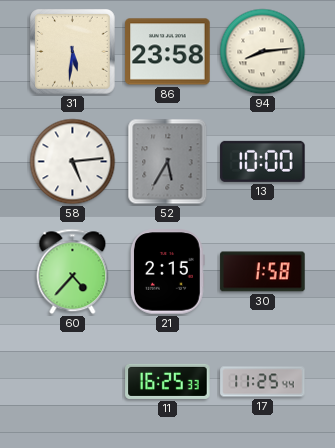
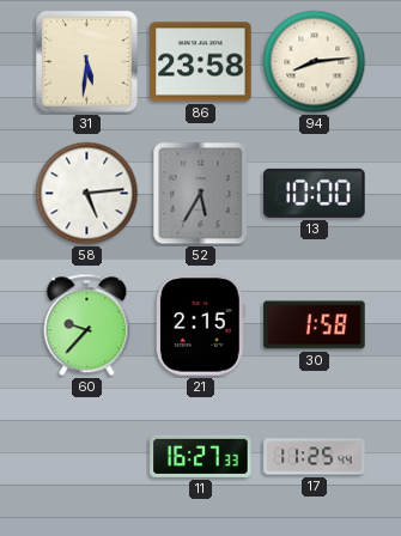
60: 4:37 -> 9:37
11: 16:25 -> 16:27
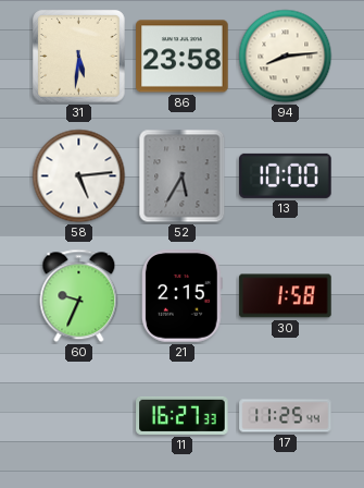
60: 9:37 -> 9:34
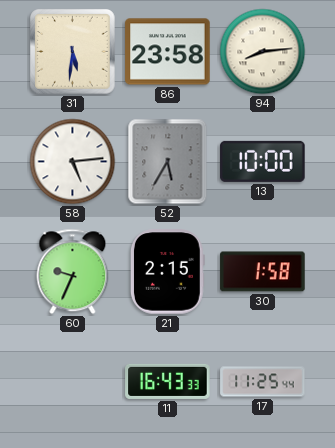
11: 16:27 -> 16:43
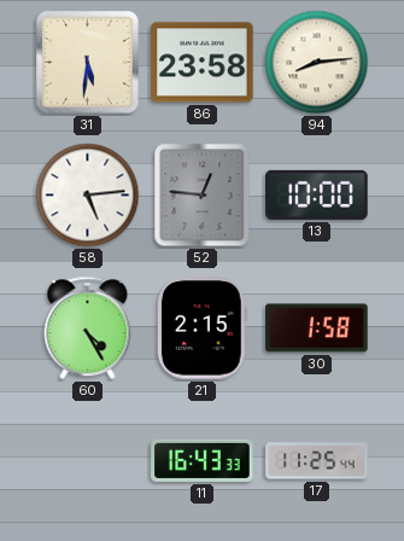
52: 5:35 -> 12:46
60: 9:34 -> 4:25
